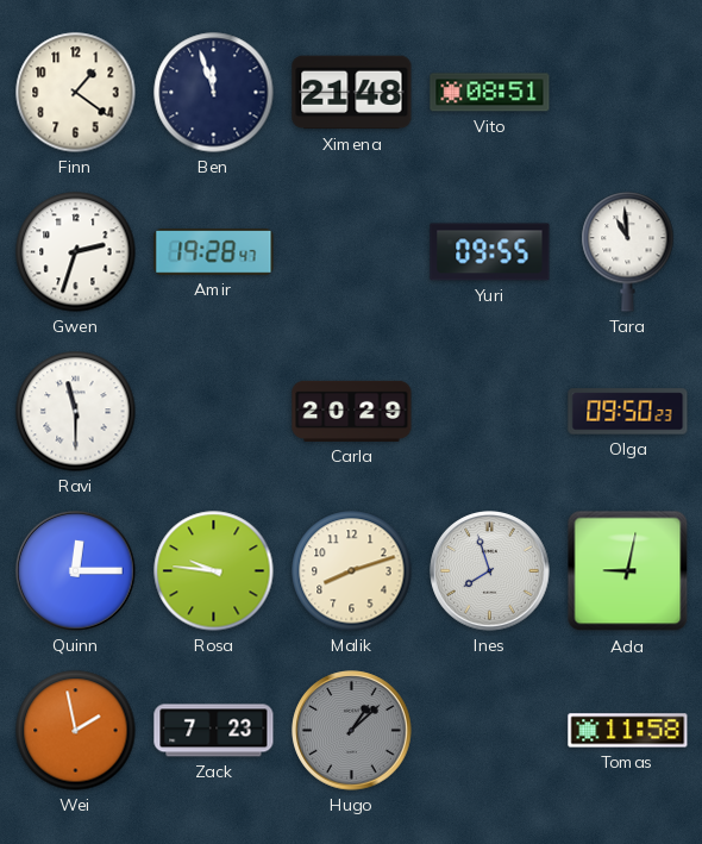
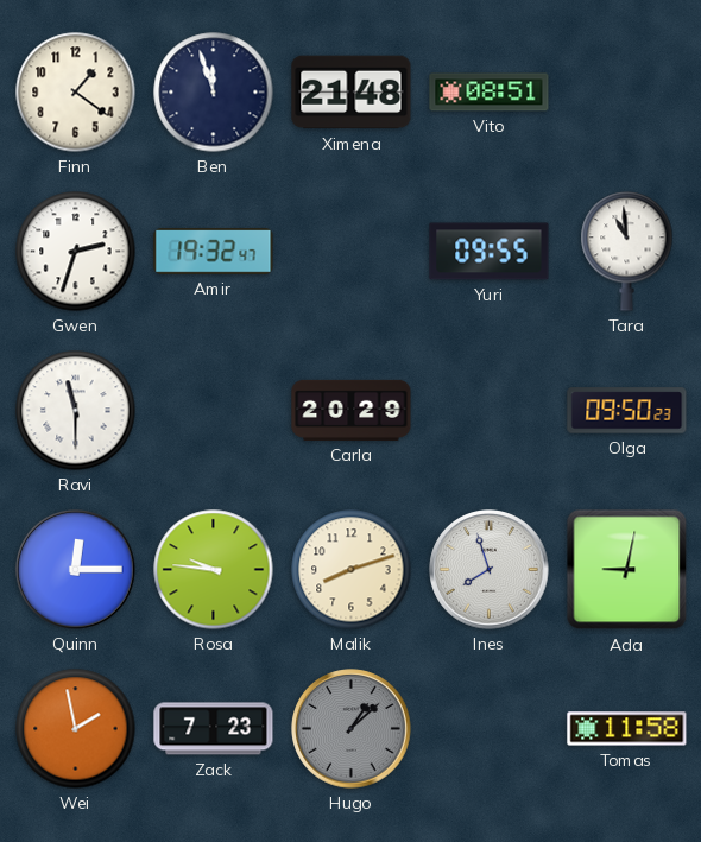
Amir: 19:28 -> 19:32
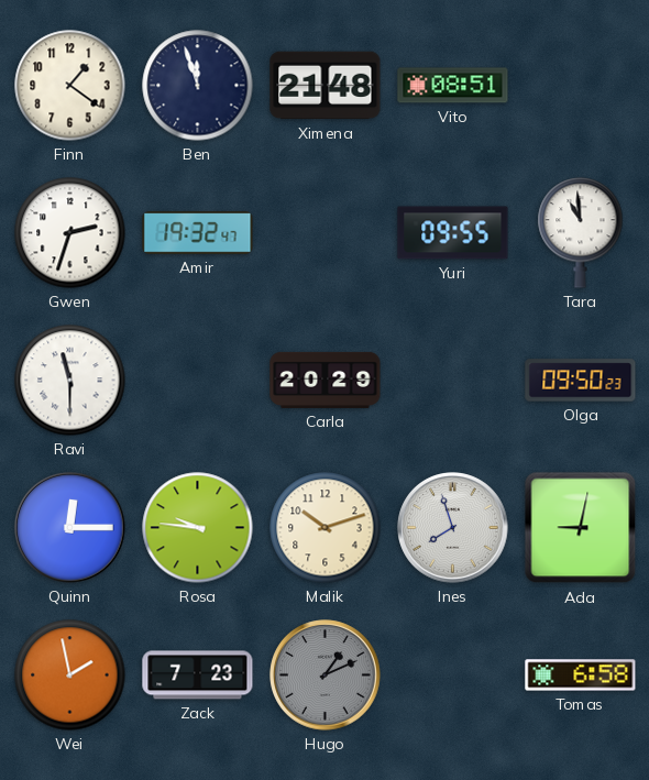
Malik: 8:12 -> 10:12
Hugo: 1:08 -> 1:11
Tomas: 11:58 -> 6:58
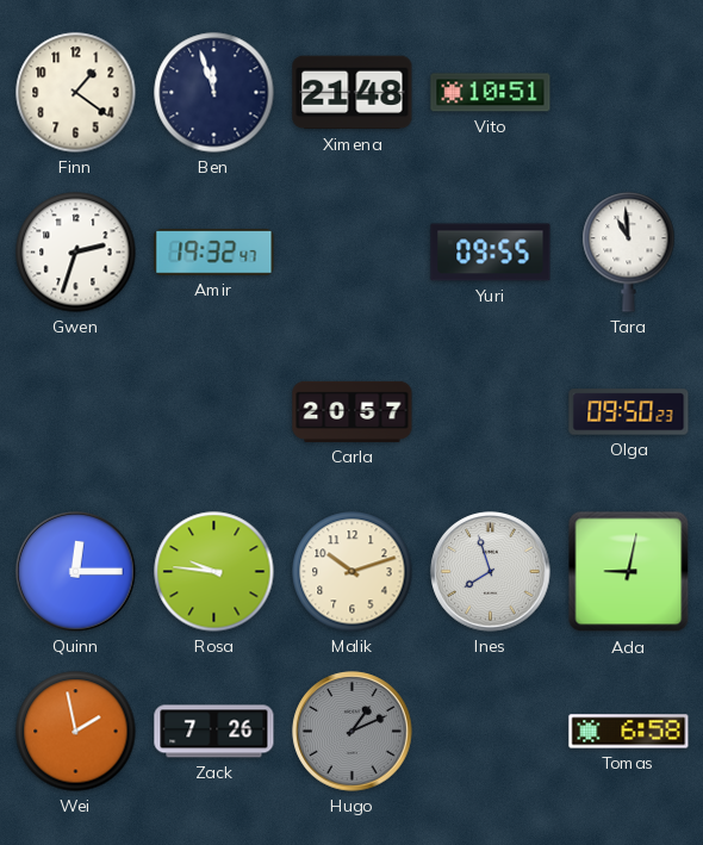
Vito: 08:51 -> 10:51
Ravi: 11:30 -> none
Carla: 20:29 -> 20:57
Zack: 7:23 -> 7:26
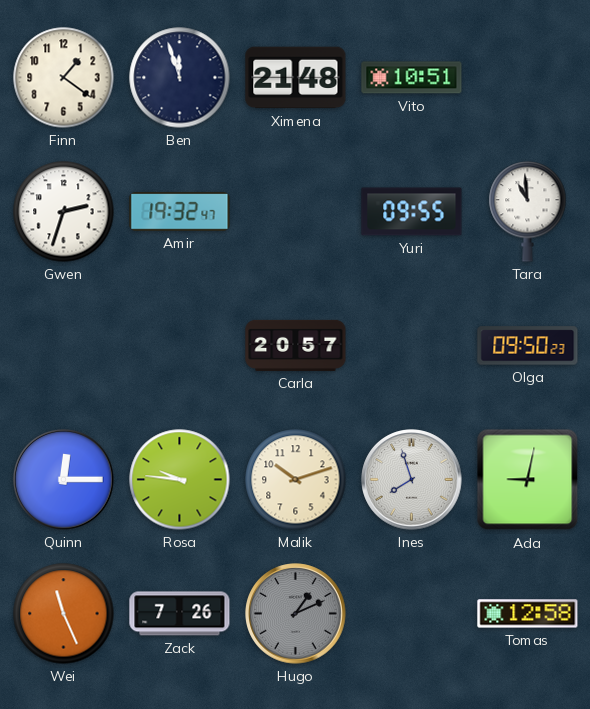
Wei: 1:58 -> 11:26
Tomas: 6:58 -> 12:58
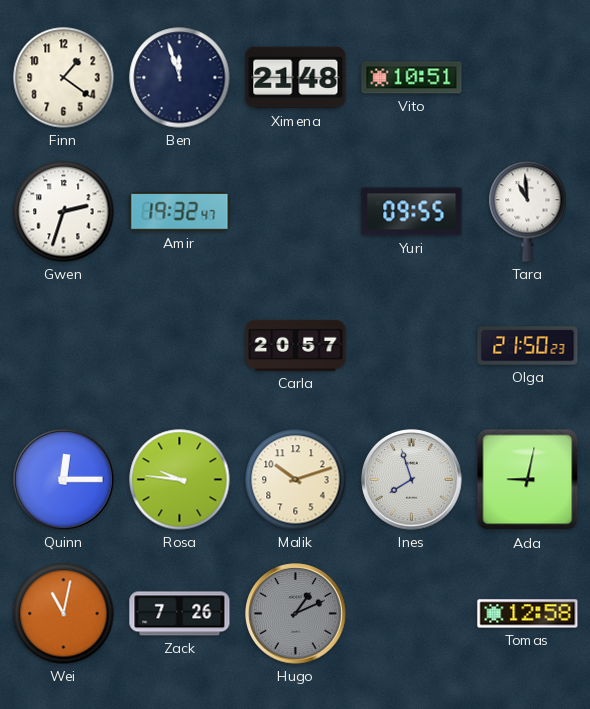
Olga: 09:50 -> 21:50
Wei: 11:26 -> 11:02
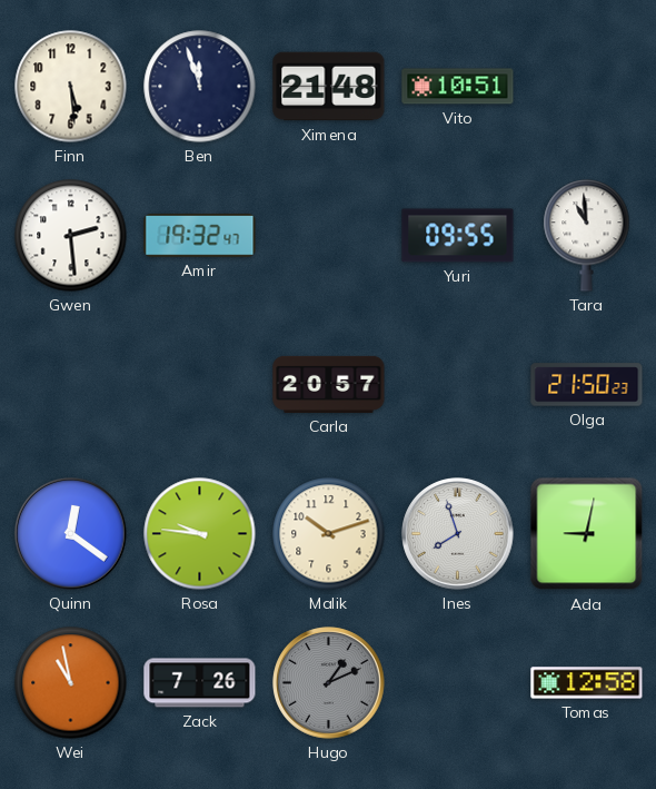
Finn: 1:21 -> 5:29
Gwen: 2:33 -> 2:29
Quinn: 12:15 -> 12:21
Wei: 11:02 -> 10:58
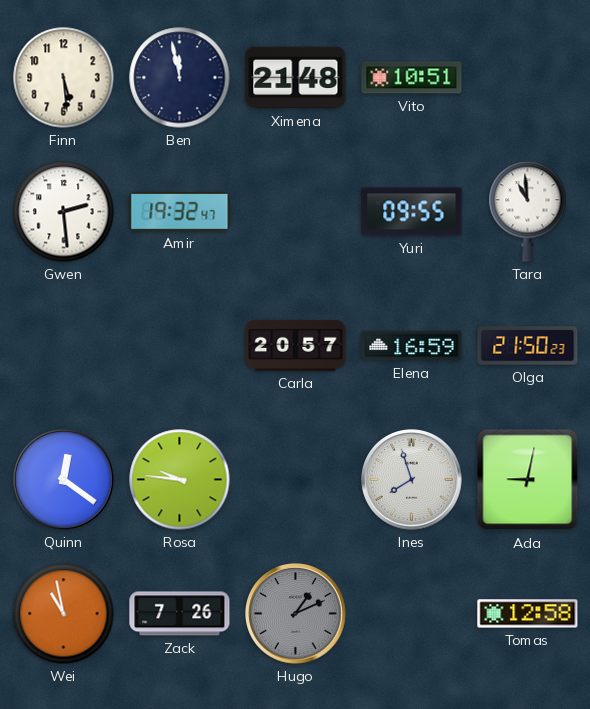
Ben: 11:57 -> 11:58
Elena: none -> 16:59
Malik: 10:12 -> none
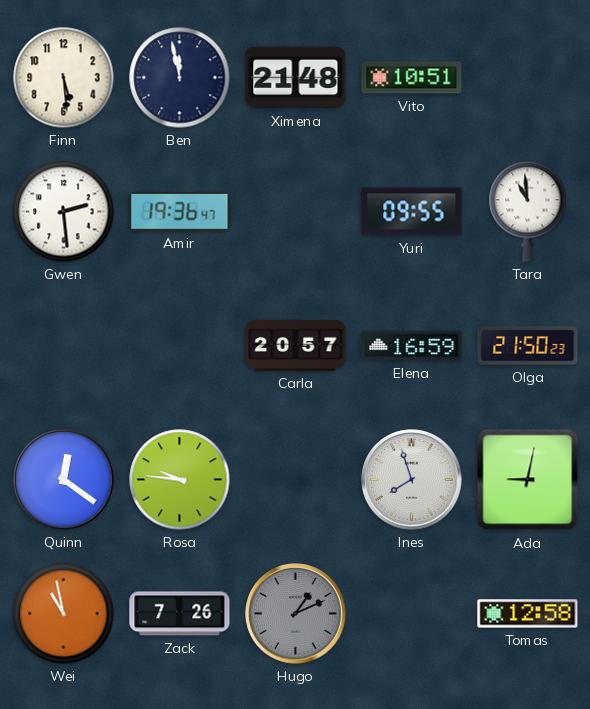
Amir: 19:32 -> 19:36
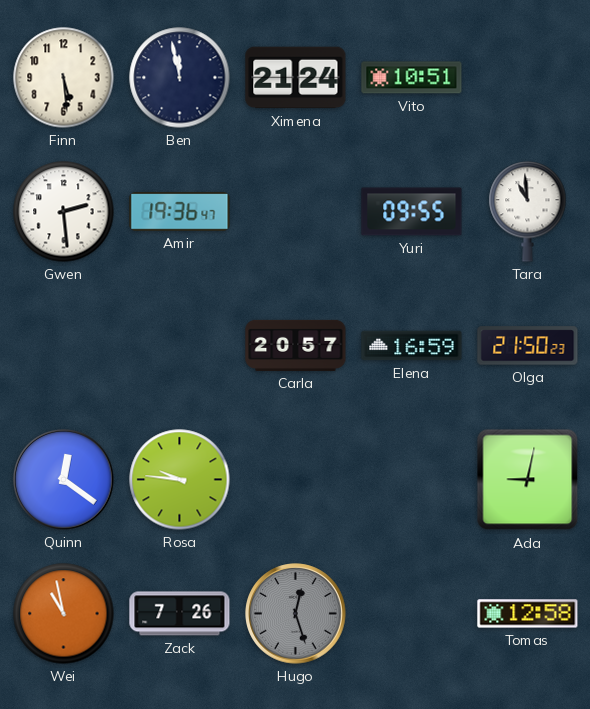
Ximena: 21:48 -> 21:24
Ines: 7:57 -> none
Hugo: 1:11 -> 12:27
